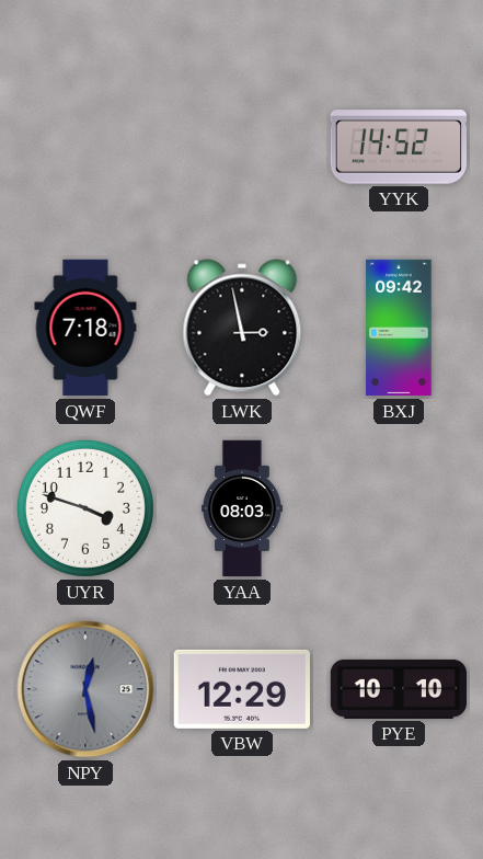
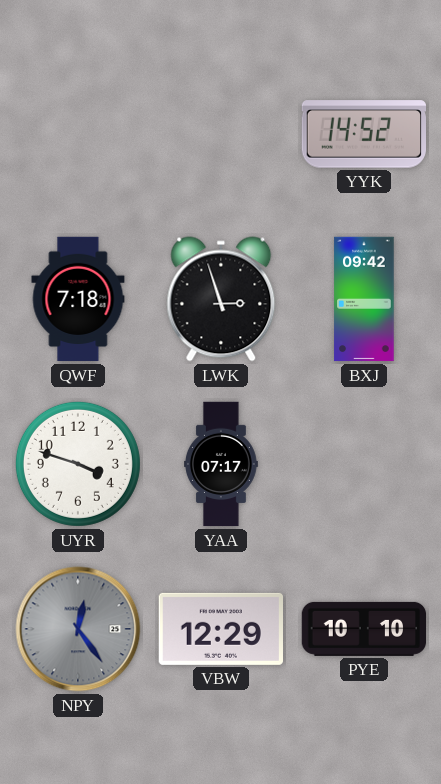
LWK: 2:58 -> 2:57
YAA: 08:03 -> 07:17
NPY: 12:28 -> 12:24
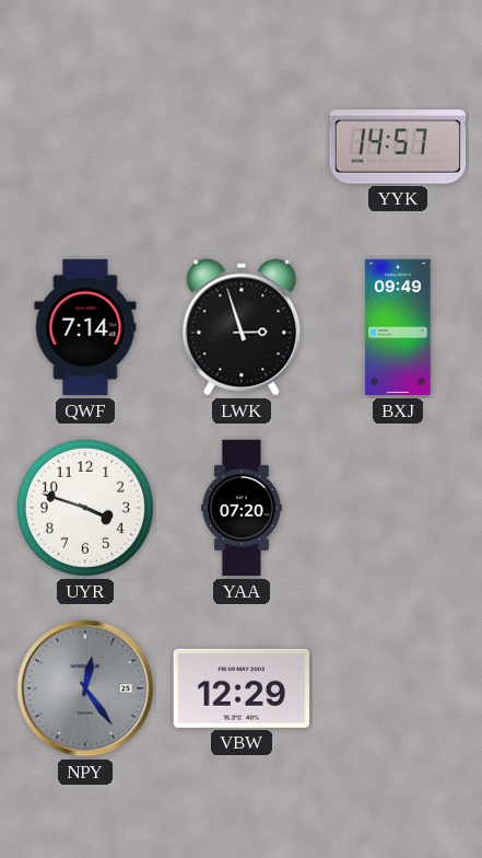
YYK: 14:52 -> 14:57
QWF: 7:18 -> 7:14
BXJ: 09:42 -> 09:49
YAA: 07:17 -> 07:20
PYE: 10:10 -> none
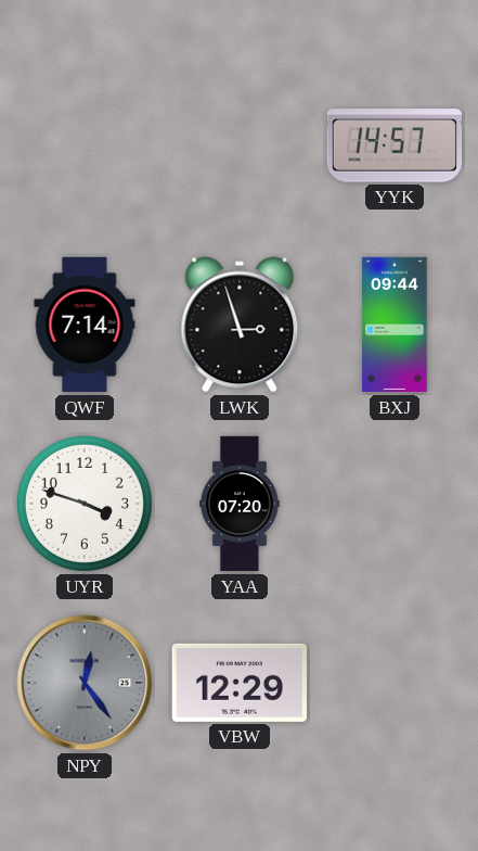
BXJ: 09:49 -> 09:44
